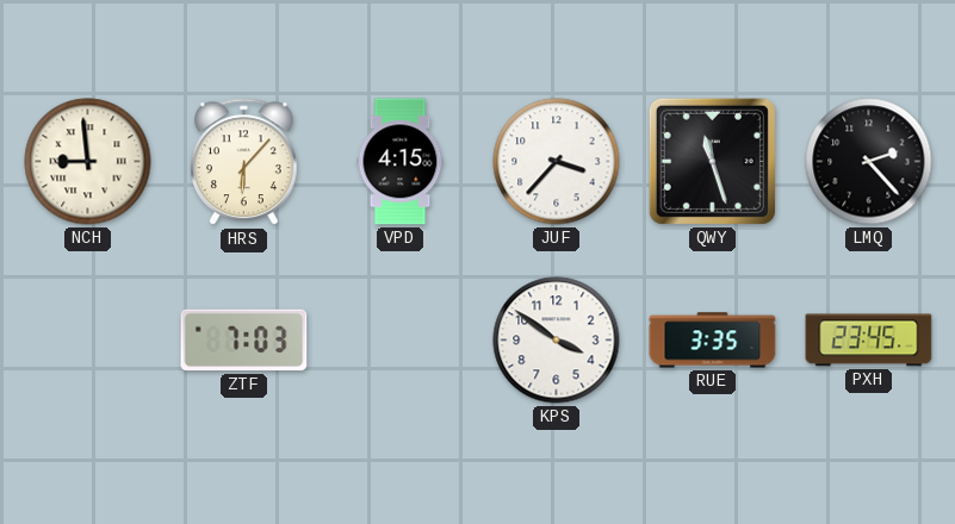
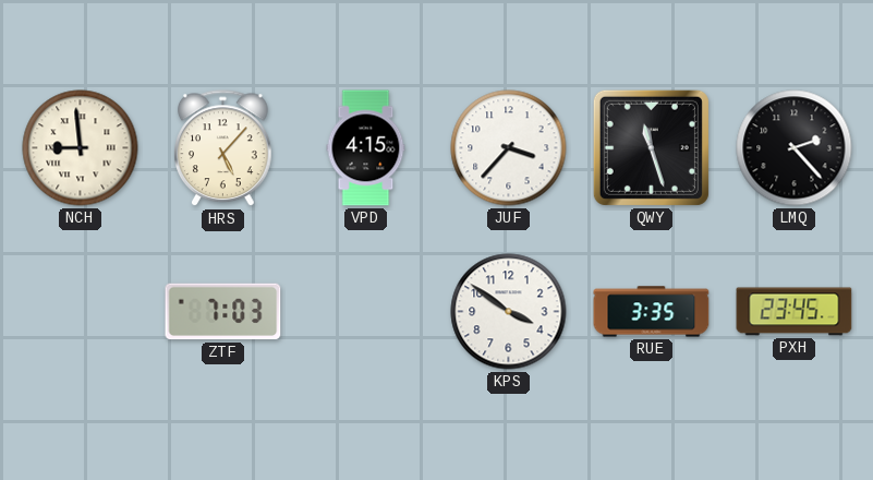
HRS: 6:07 -> 5:07
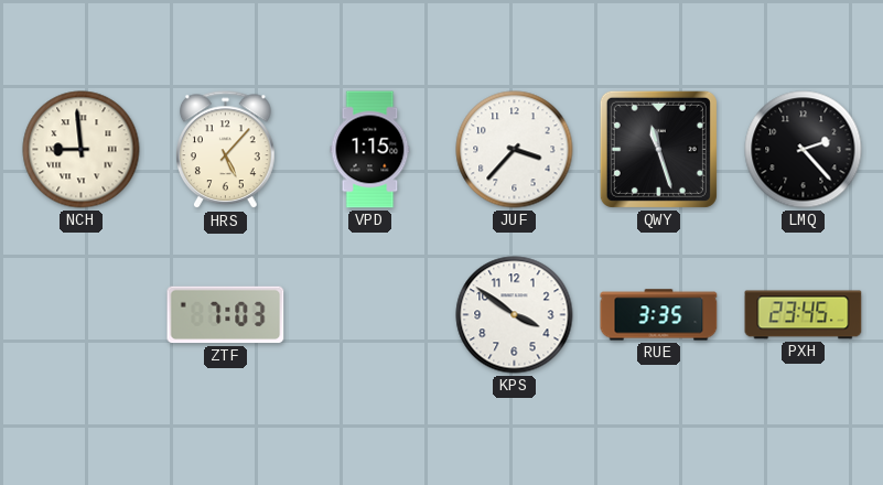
VPD: 4:15 -> 1:15
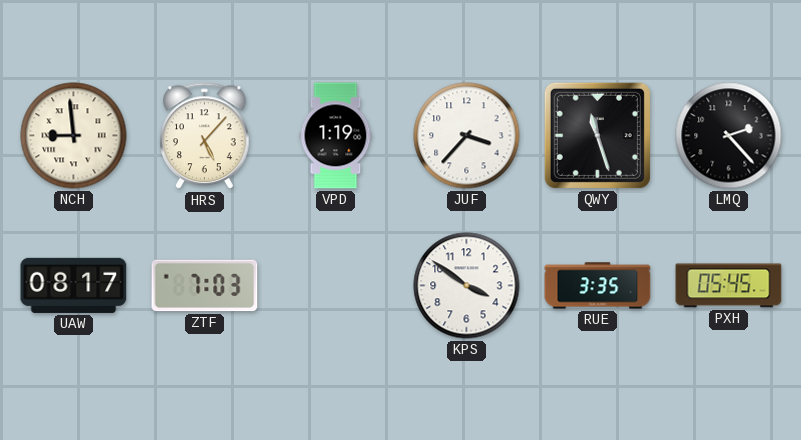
VPD: 1:15 -> 1:19
UAW: none -> 08:17
PXH: 23:45 -> 05:45
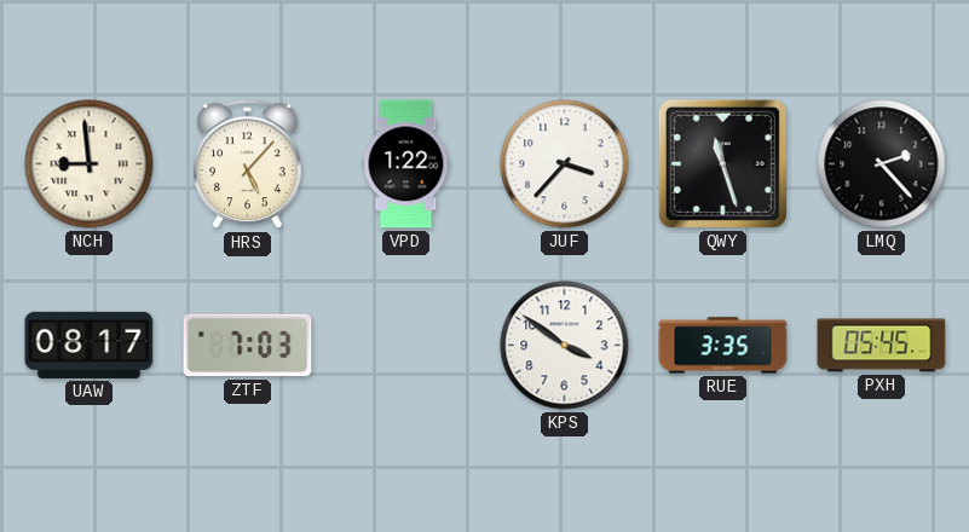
VPD: 1:19 -> 1:22
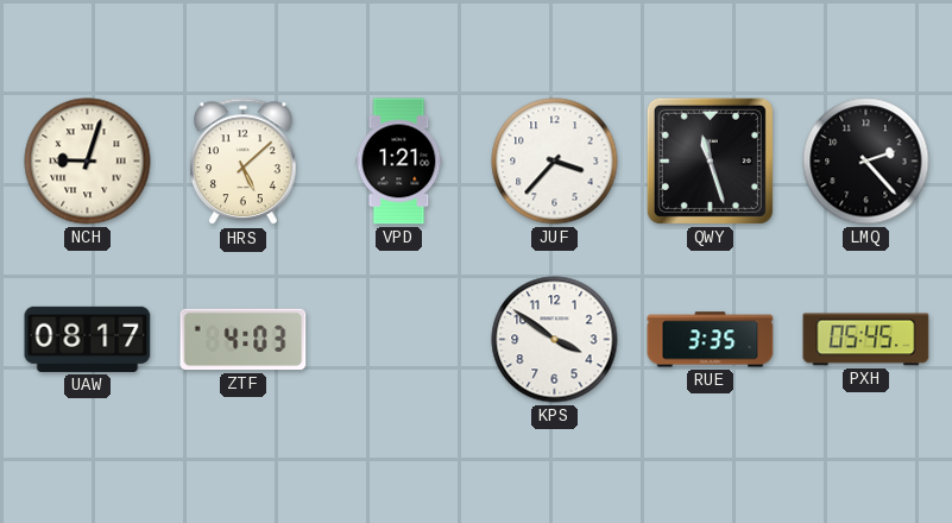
NCH: 8:59 -> 9:03
HRS: 5:07 -> 5:08
VPD: 1:22 -> 1:21
ZTF: 7:03 -> 4:03
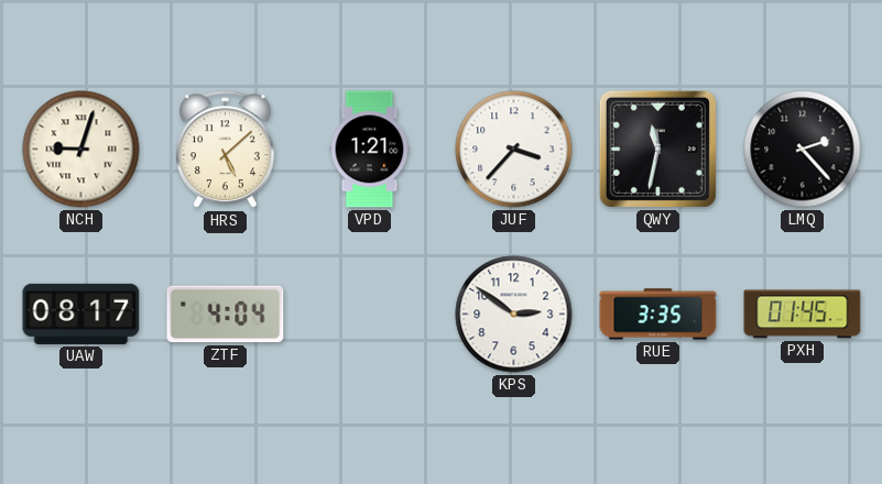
QWY: 11:27 -> 11:32
ZTF: 4:03 -> 4:04
KPS: 3:51 -> 2:51
PXH: 05:45 -> 01:45
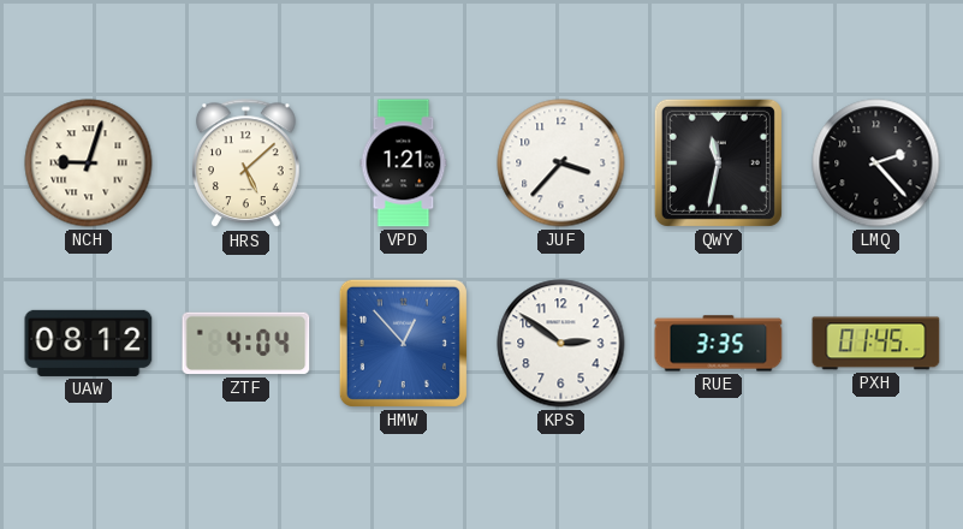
UAW: 08:17 -> 08:12
HMW: none -> 12:53
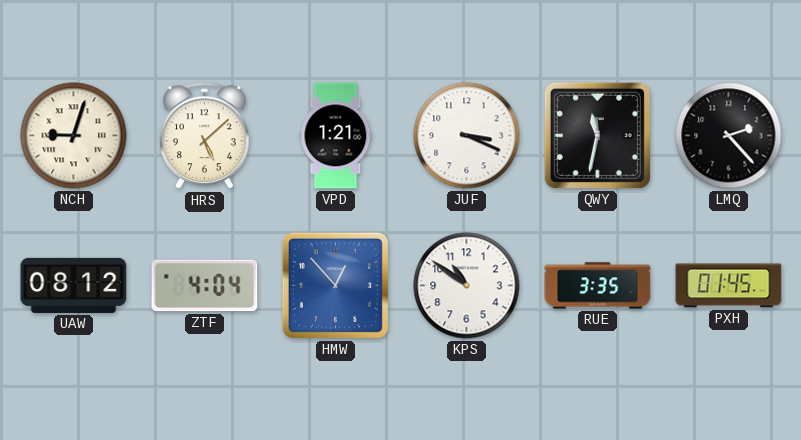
JUF: 3:37 -> 3:19
KPS: 2:51 -> 10:51
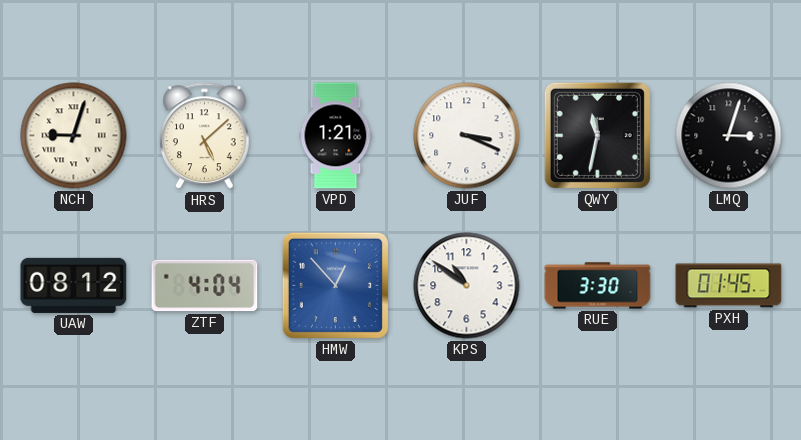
LMQ: 2:23 -> 3:03
RUE: 3:35 -> 3:30
